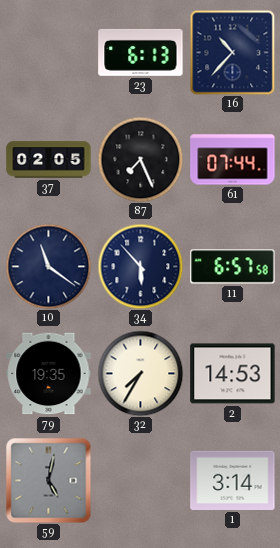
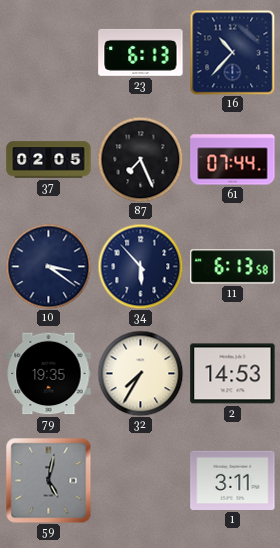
10: 11:21 -> 3:21
11: 6:57 -> 6:13
1: 3:14 -> 3:11
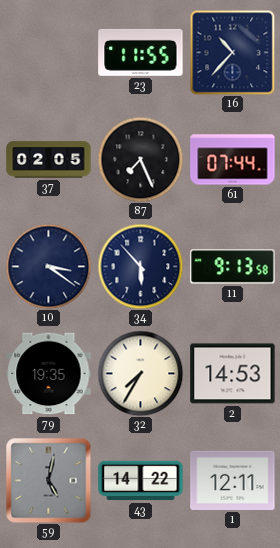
23: 6:13 -> 11:55
11: 6:13 -> 9:13
43: none -> 14:22
1: 3:11 -> 12:11
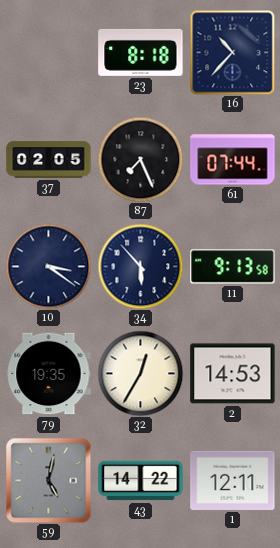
23: 11:55 -> 8:18
32: 7:35 -> 12:35
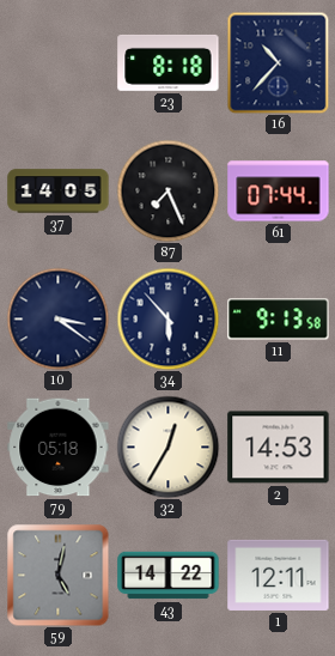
37: 02:05 -> 14:05
79: 19:35 -> 05:18
